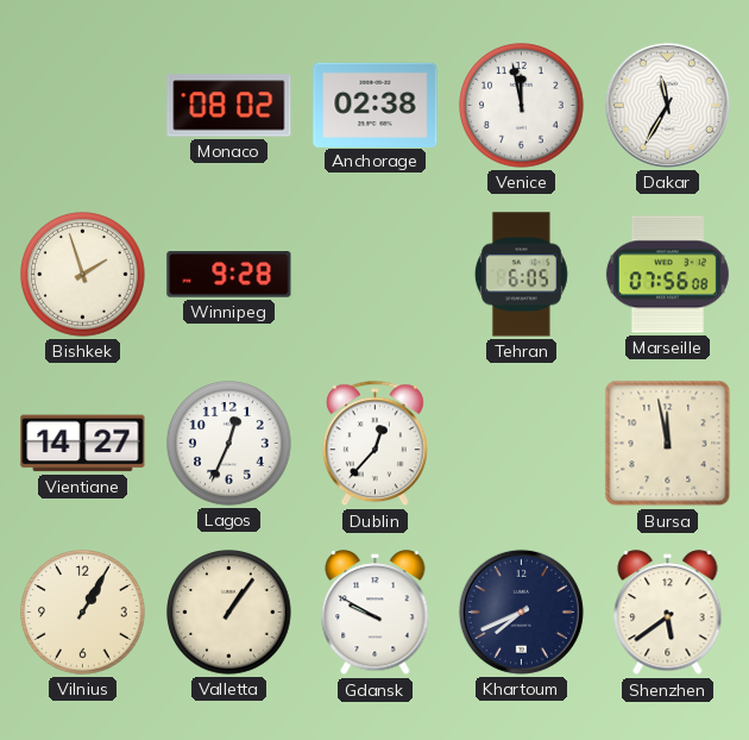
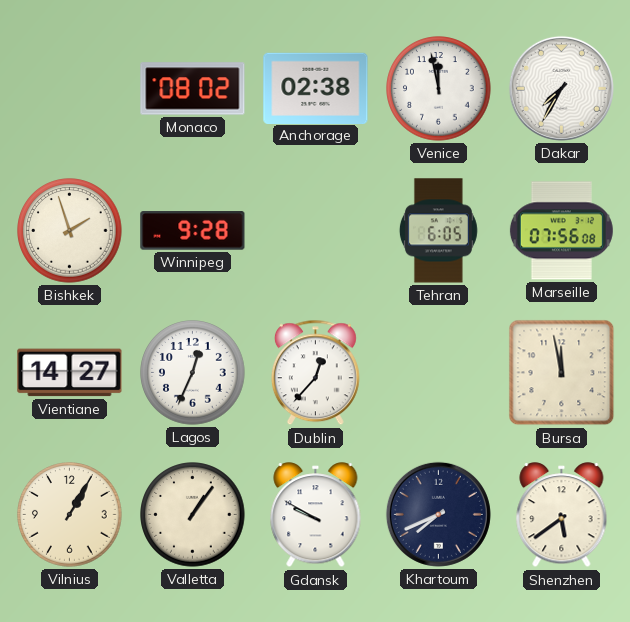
Dakar: 11:35 -> 7:35
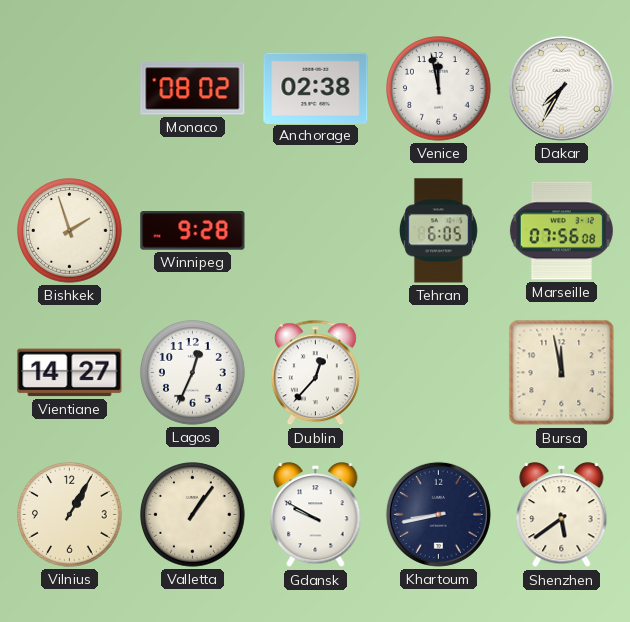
Khartoum: 7:41 -> 8:43
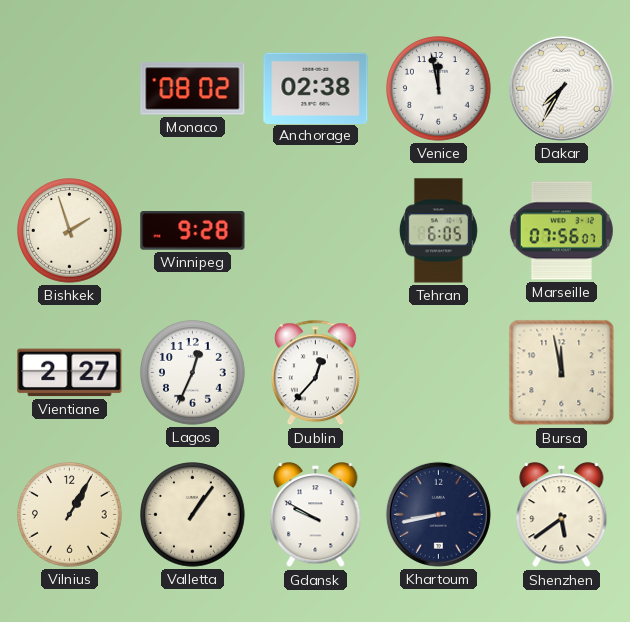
Marseille: 07:56:08 -> 07:56:07
Vientiane: 14:27 -> 2:27
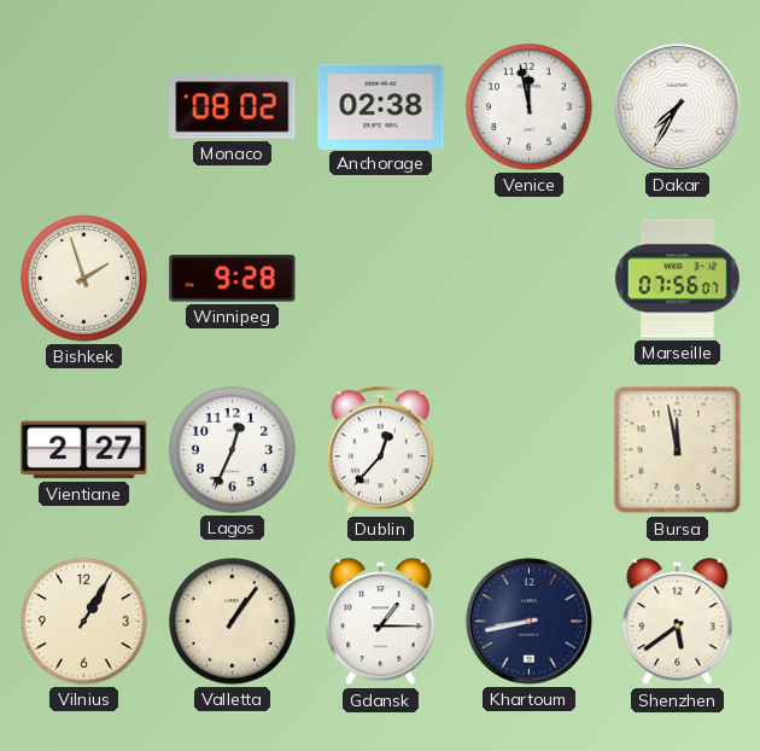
Tehran: 6:05 -> none
Gdansk: 9:50 -> 1:15
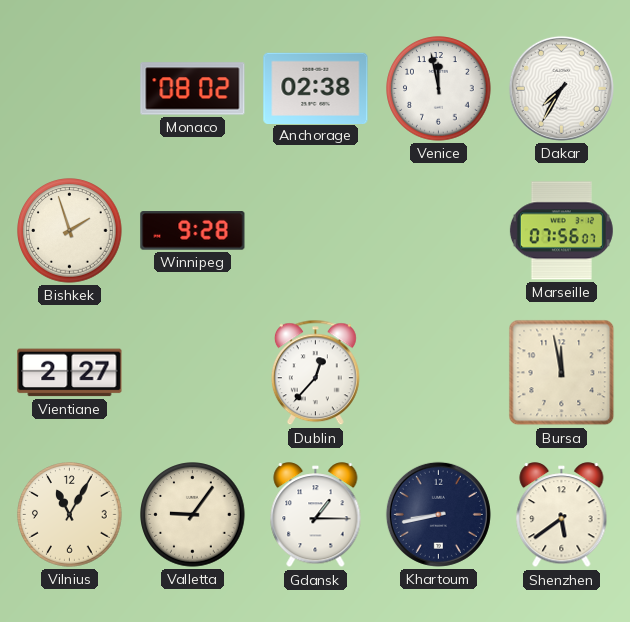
Lagos: 12:34 -> none
Vilnius: 1:05 -> 11:05
Valletta: 1:06 -> 9:06
